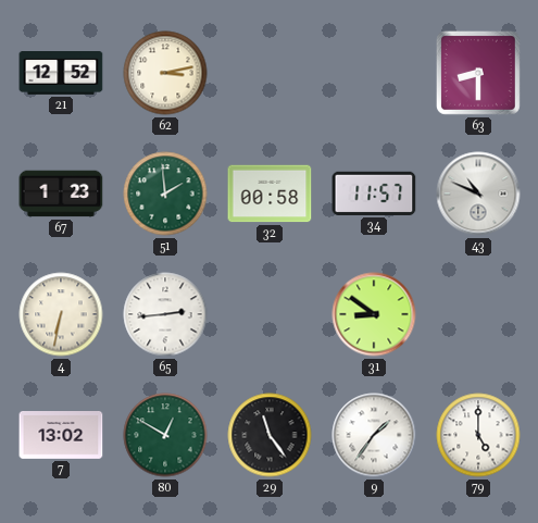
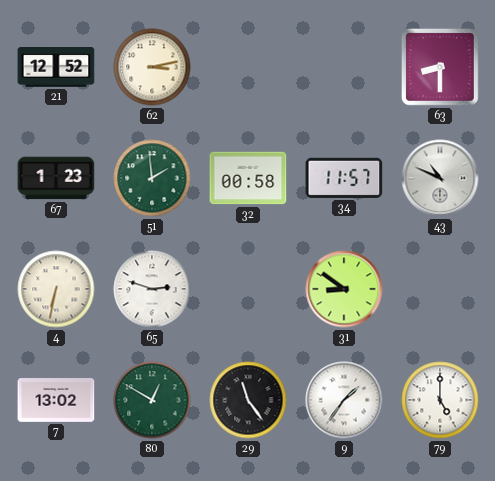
65: 2:44 -> 2:48
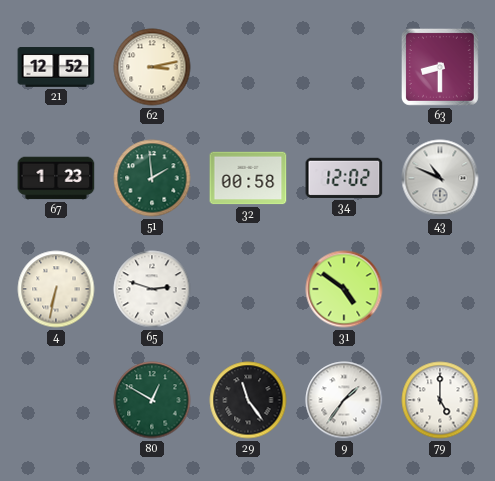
34: 11:57 -> 12:02
31: 8:51 -> 4:51
7: 13:02 -> none
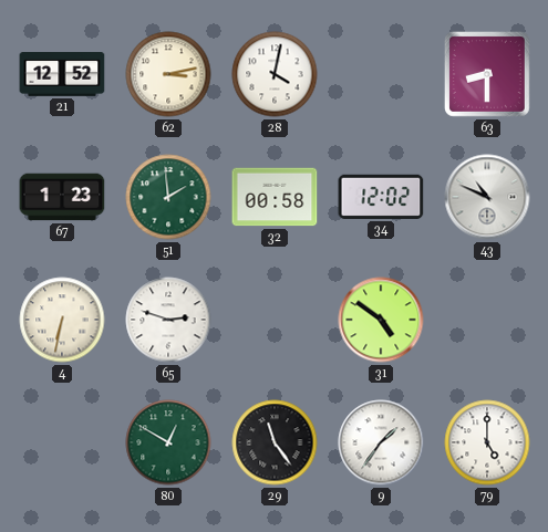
28: none -> 4:02
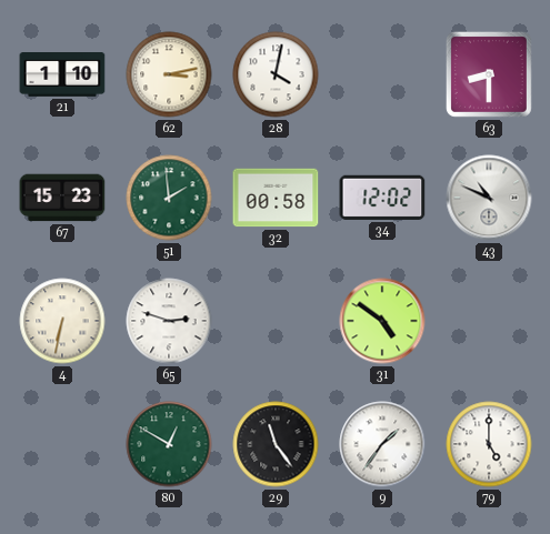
21: 12:52 -> 1:10
67: 1:23 -> 15:23
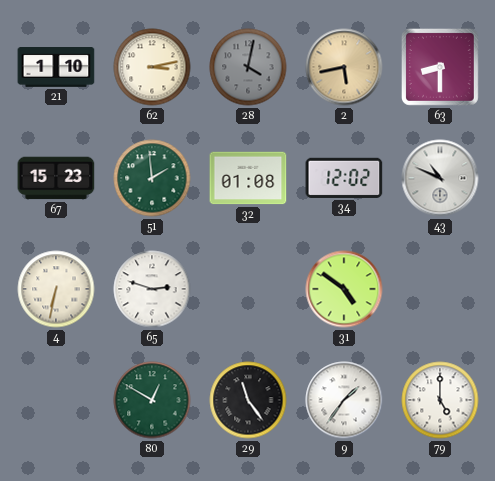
28 dial: white -> grey
2: none -> 5:43
32: 00:58 -> 01:08
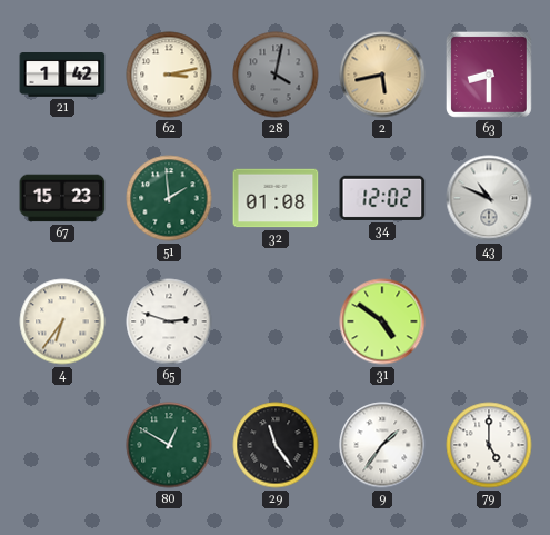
21: 1:10 -> 1:42
4: 6:32 -> 6:36
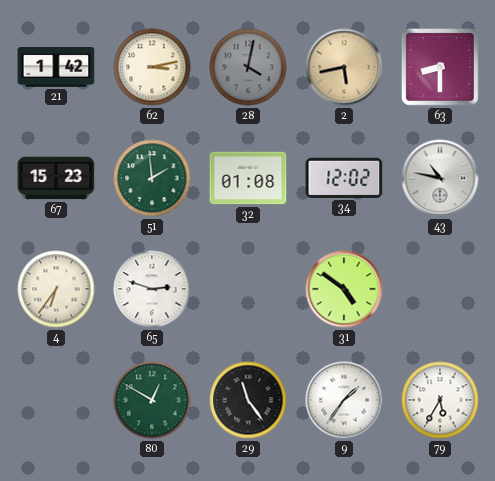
43: 10:49 -> 10:47
79: 5:00 -> 5:35
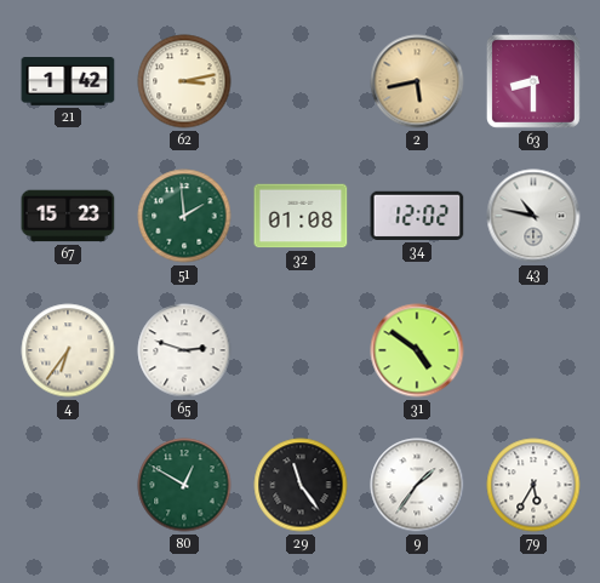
28: 4:02 -> none
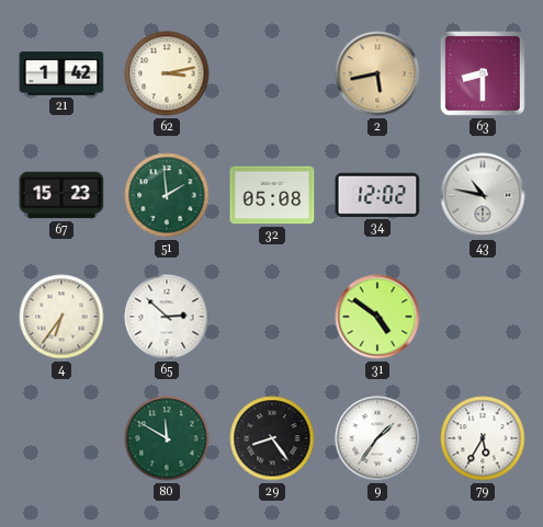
32: 01:08 -> 05:08
65: 2:48 -> 2:52
80: 12:50 -> 11:50
29: 11:24 -> 8:24
